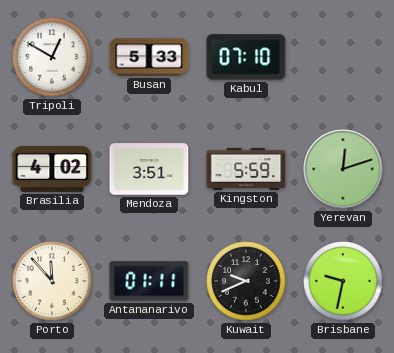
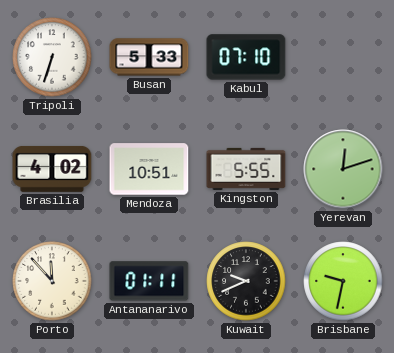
Tripoli: 12:50 -> 6:33
Mendoza: 3:51 -> 10:51
Kingston: 5:59 -> 5:55
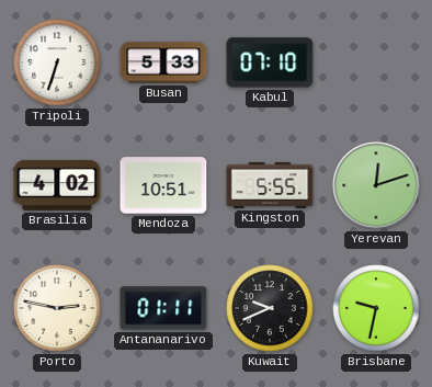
Porto: 11:53 -> 2:47
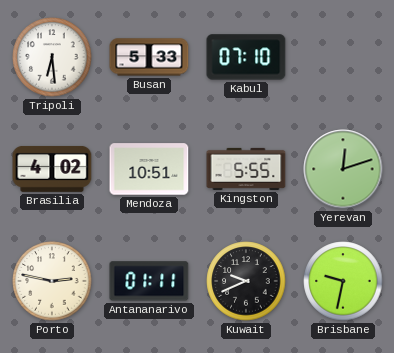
Tripoli: 6:33 -> 6:29
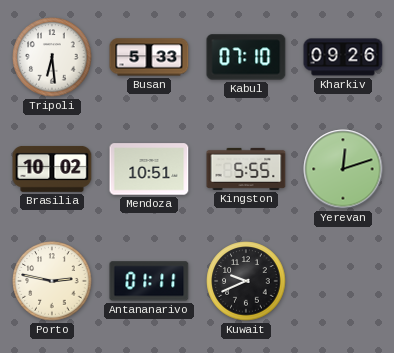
Kharkiv: none -> 09:26
Brasilia: 4:02 -> 10:02
Brisbane: 9:32 -> none
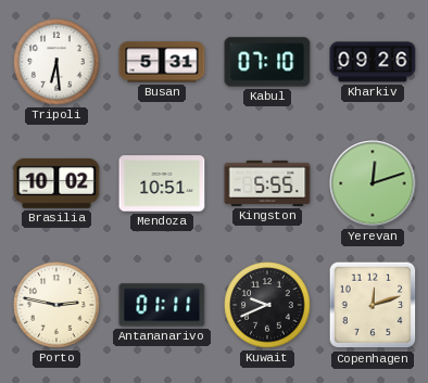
Busan: 5:33 -> 5:31
Copenhagen: none -> 12:12
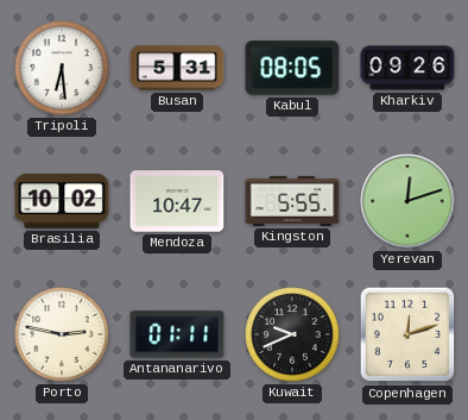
Kabul: 07:10 -> 08:05
Mendoza: 10:51 -> 10:47
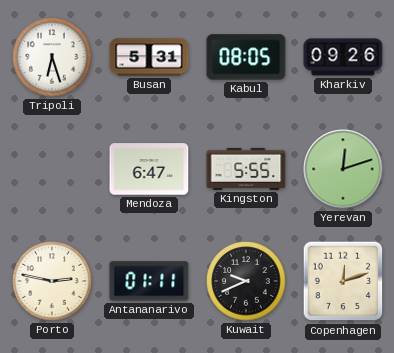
Tripoli: 6:29 -> 6:27
Brasilia: 10:02 -> none
Mendoza: 10:47 -> 6:47
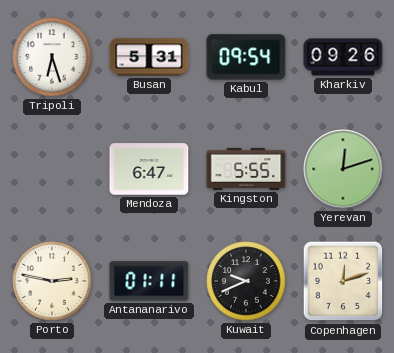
Kabul: 08:05 -> 09:54
